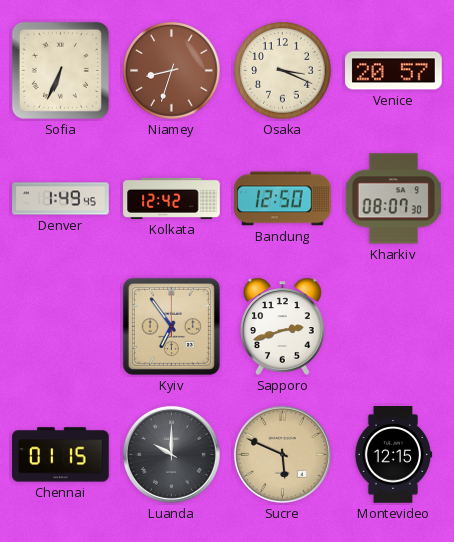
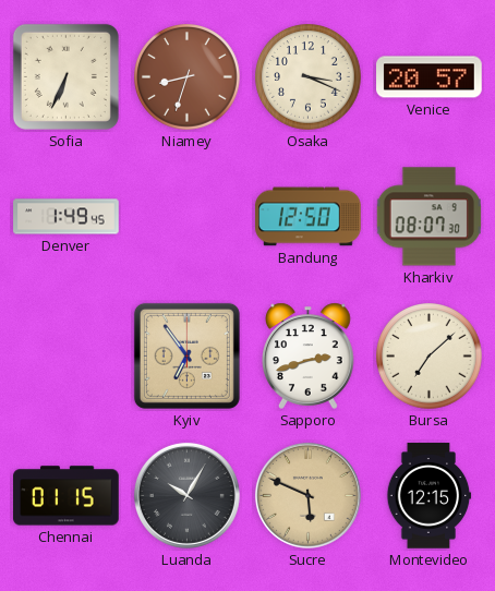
Kolkata: 12:42 -> none
Bursa: none -> 7:08
Luanda: 10:00 -> 10:05
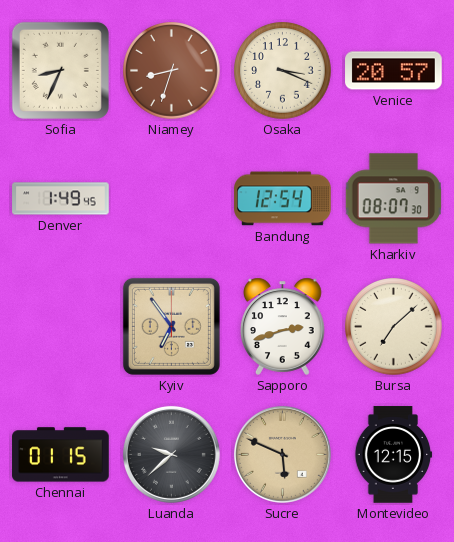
Sofia: 6:34 -> 8:34
Bandung: 12:50 -> 12:54
Luanda: 10:05 -> 9:38
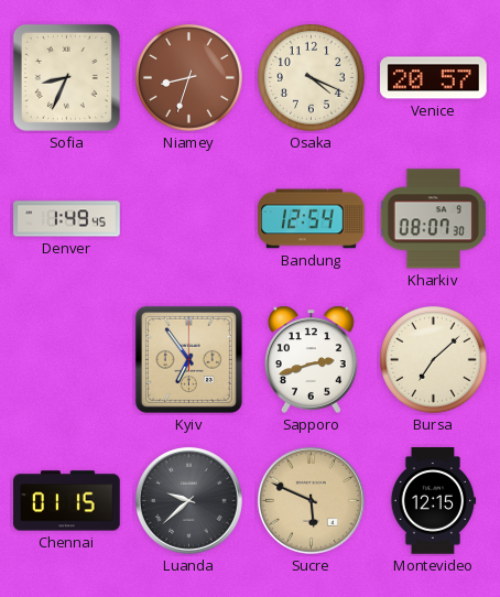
Osaka: 3:19 -> 4:19
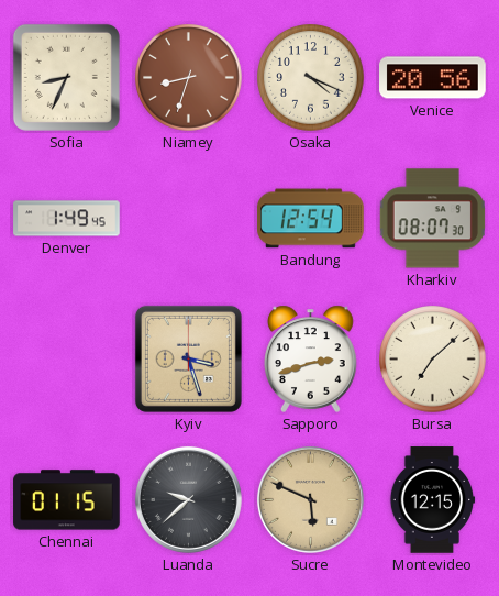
Venice: 20:57 -> 20:56
Kyiv: 6:54 -> 3:27
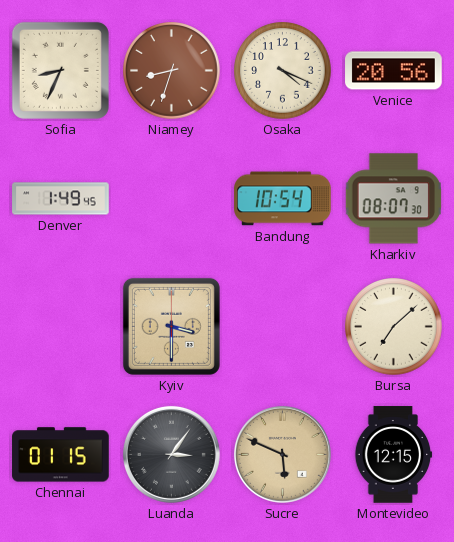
Bandung: 12:54 -> 10:54
Kyiv: 3:27 -> 3:30
Sapporo: 2:42 -> none
Luanda: 9:38 -> 3:06
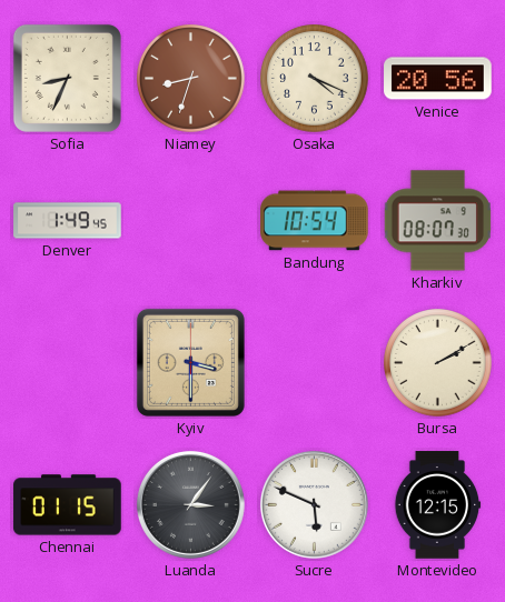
Bursa: 7:08 -> 2:10
Sucre dial: champagne -> white
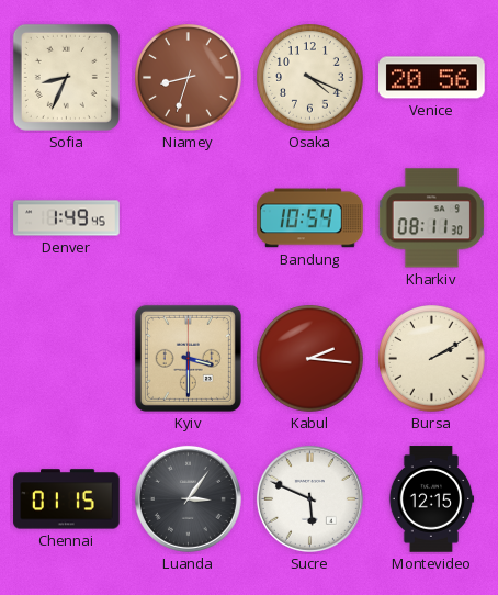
Kharkiv: 08:07 -> 08:11
Kabul: none -> 2:16
